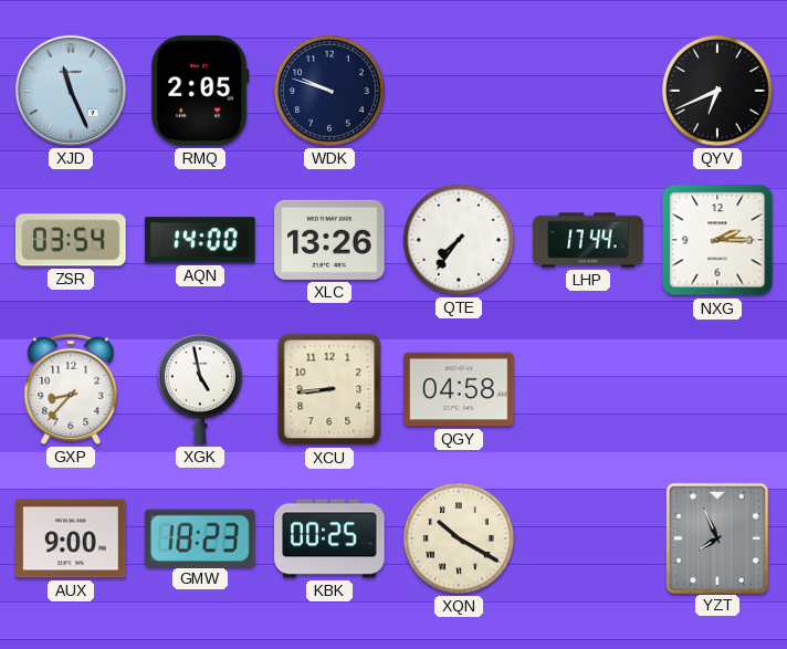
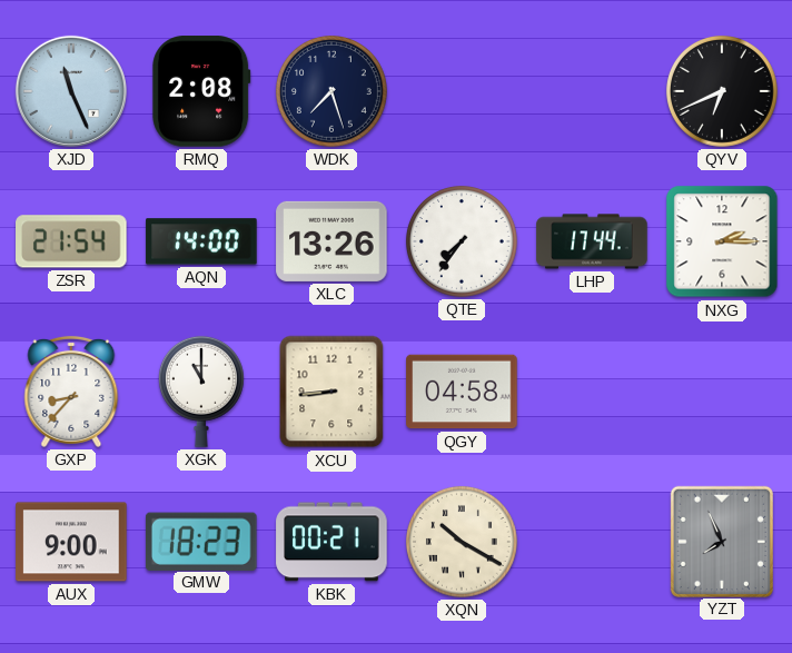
RMQ: 2:05 -> 2:08
WDK: 9:48 -> 7:27
ZSR: 03:54 -> 21:54
XGK: 4:58 -> 11:00
KBK: 00:25 -> 00:21
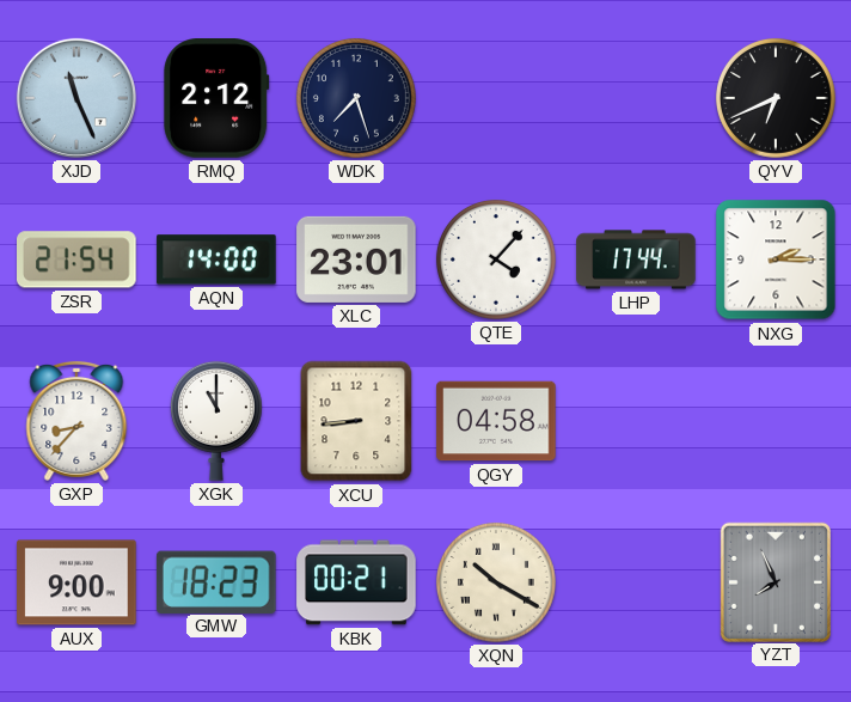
RMQ: 2:08 -> 2:12
XLC: 13:26 -> 23:01
QTE: 7:36 -> 4:07
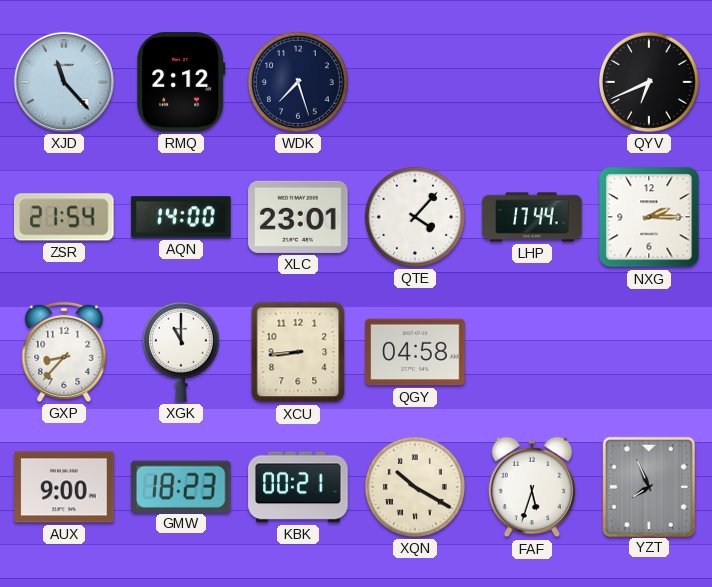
XJD: 11:26 -> 11:23
FAF: none -> 5:33
